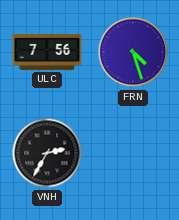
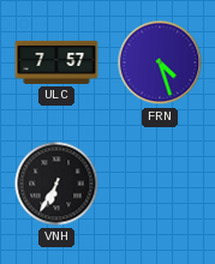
ULC: 7:56 -> 7:57
VNH: 2:35 -> 6:35
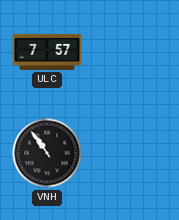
FRN: 4:27 -> none
VNH: 6:35 -> 10:54
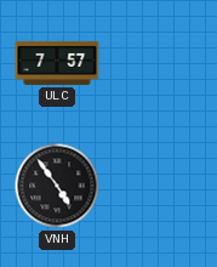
VNH: 10:54 -> 4:54
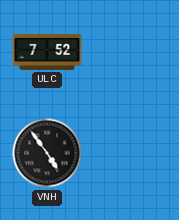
ULC: 7:57 -> 7:52
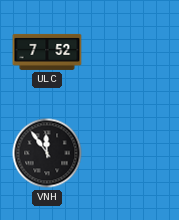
VNH: 4:54 -> 11:54
